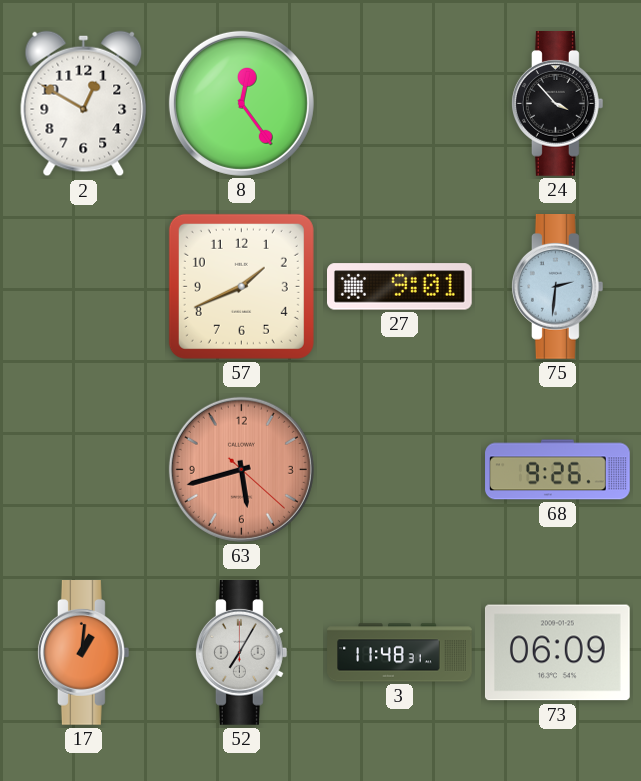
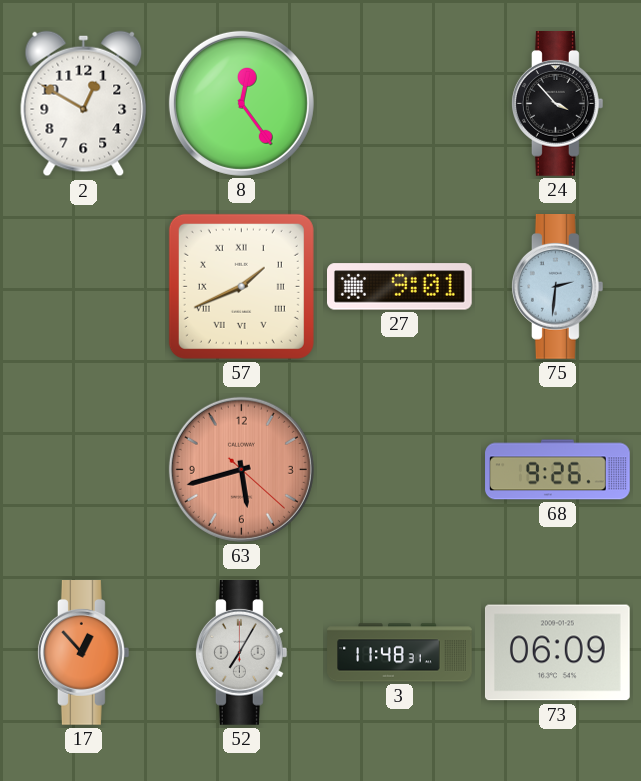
57 numerals: Arabic -> Roman
17: 1:01 -> 12:53
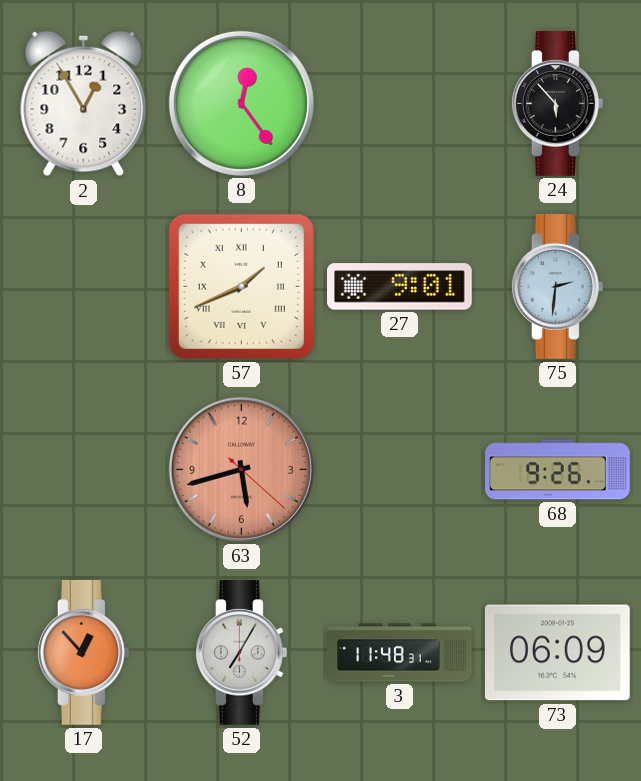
2: 12:50 -> 12:55
24: 3:53 -> 5:53
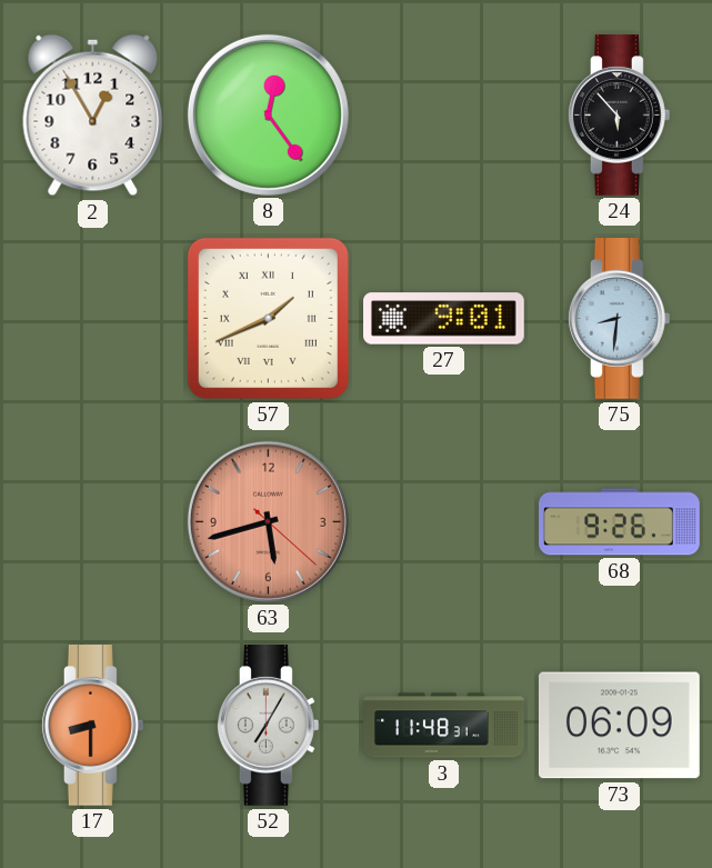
75: 2:31 -> 8:31
17: 12:53 -> 8:30
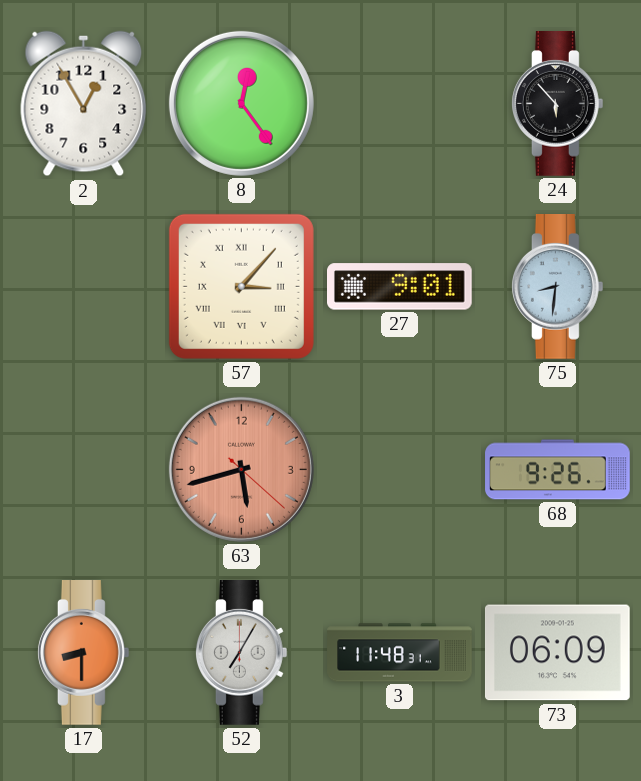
57: 1:41 -> 3:07
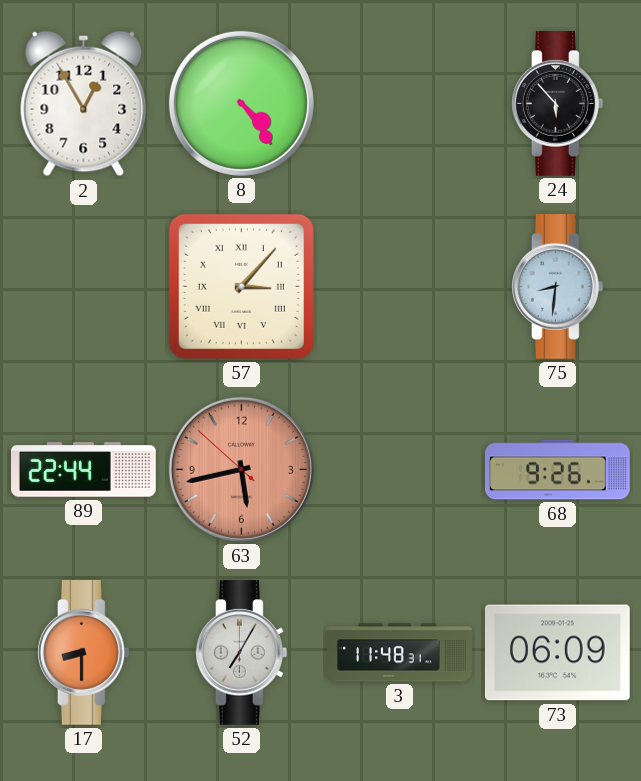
8: 12:24 -> 4:24
27: 9:01 -> none
89: none -> 22:44
63: 5:42:22 -> 5:42:52
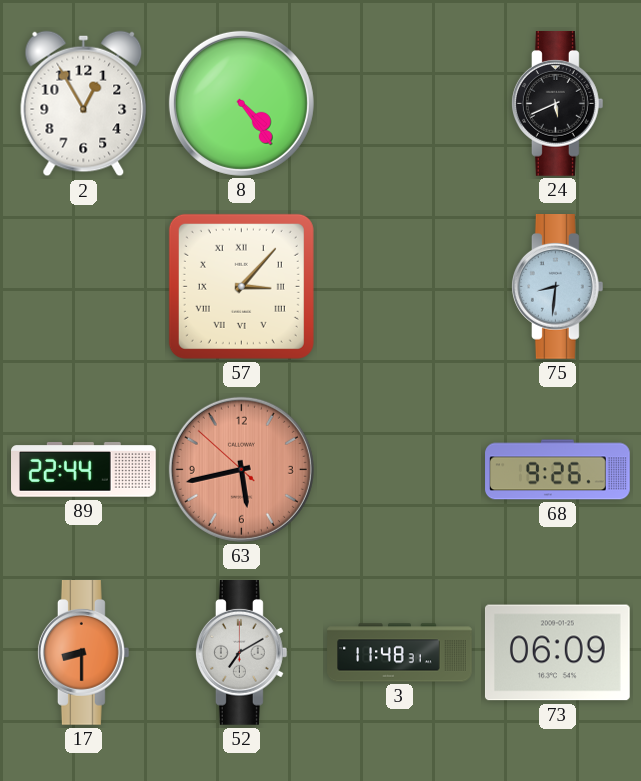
24: 5:53 -> 5:41
52: 7:05 -> 7:10
